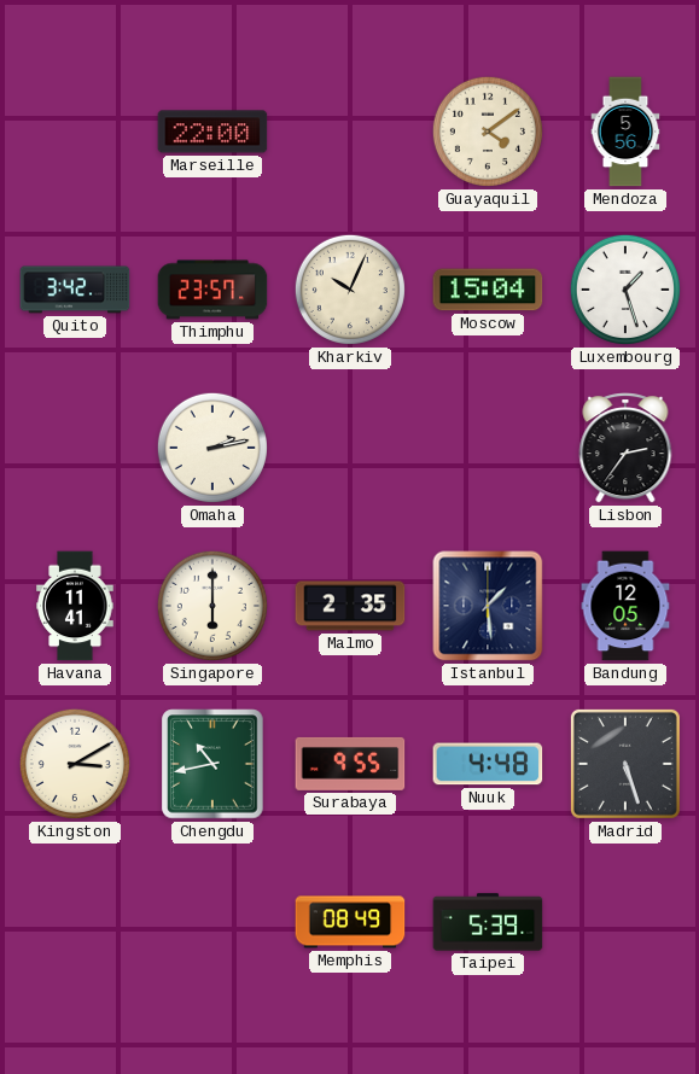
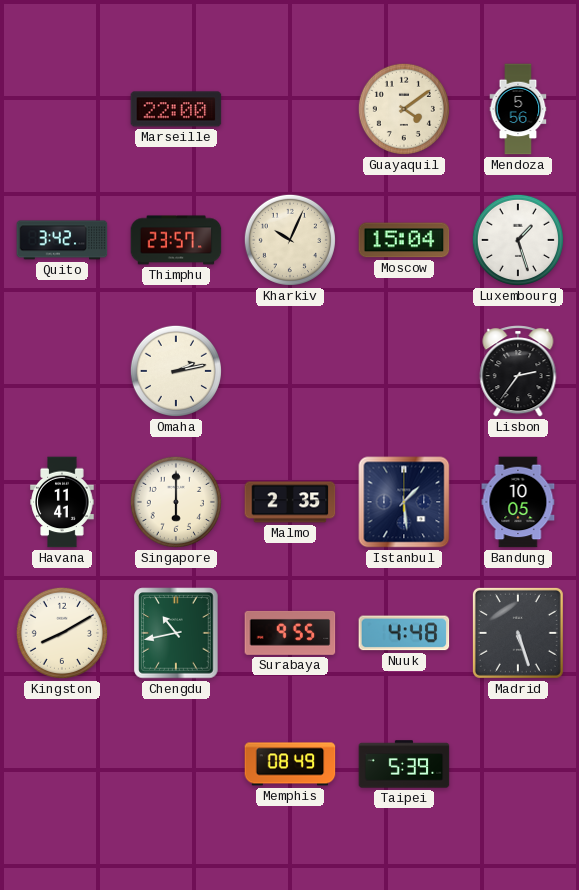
Bandung: 12:05 -> 10:05
Kingston: 3:10 -> 8:10
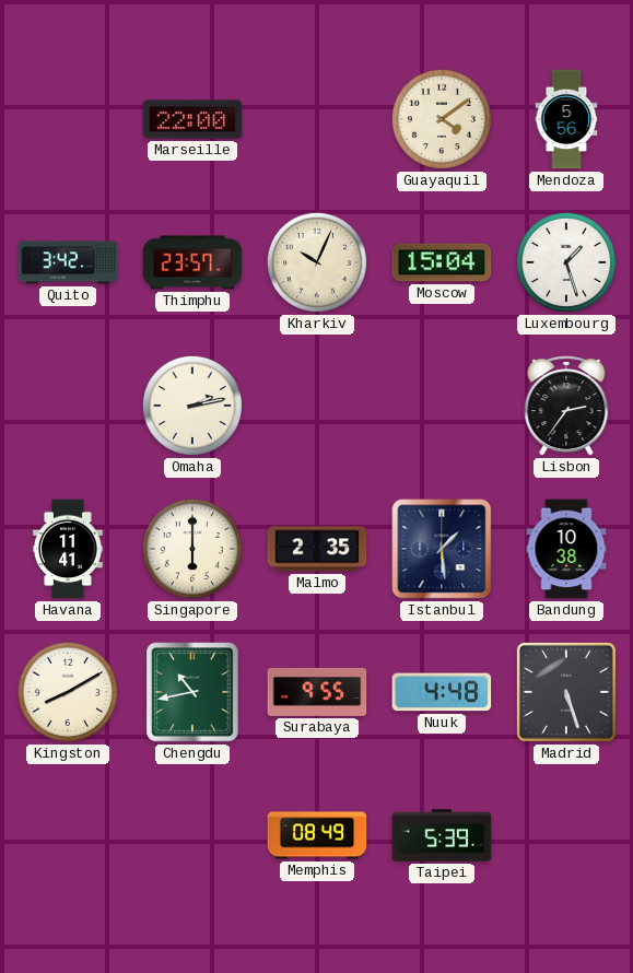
Bandung: 10:05 -> 10:38
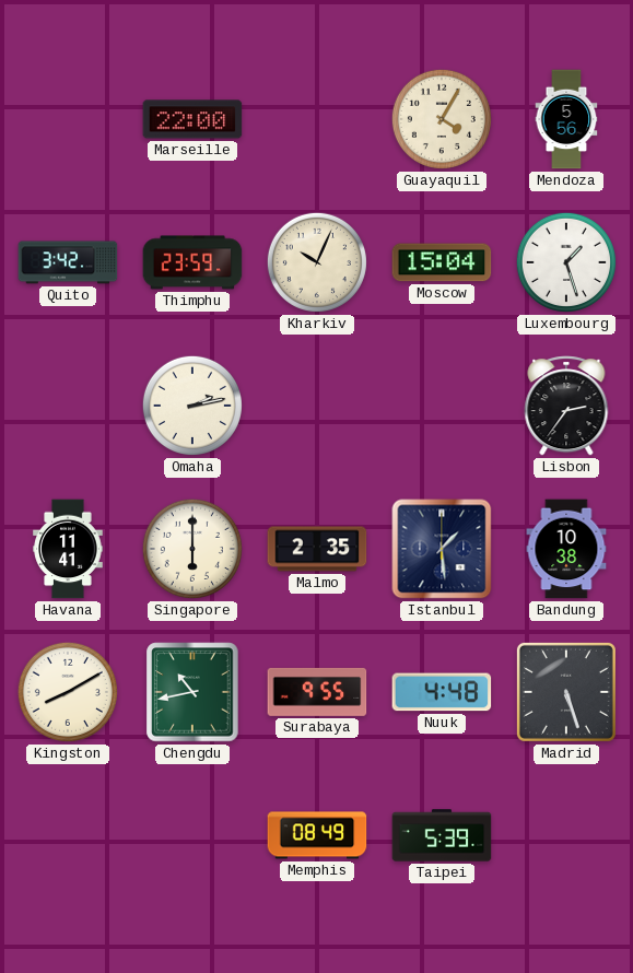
Guayaquil: 4:09 -> 4:05
Thimphu: 23:57 -> 23:59
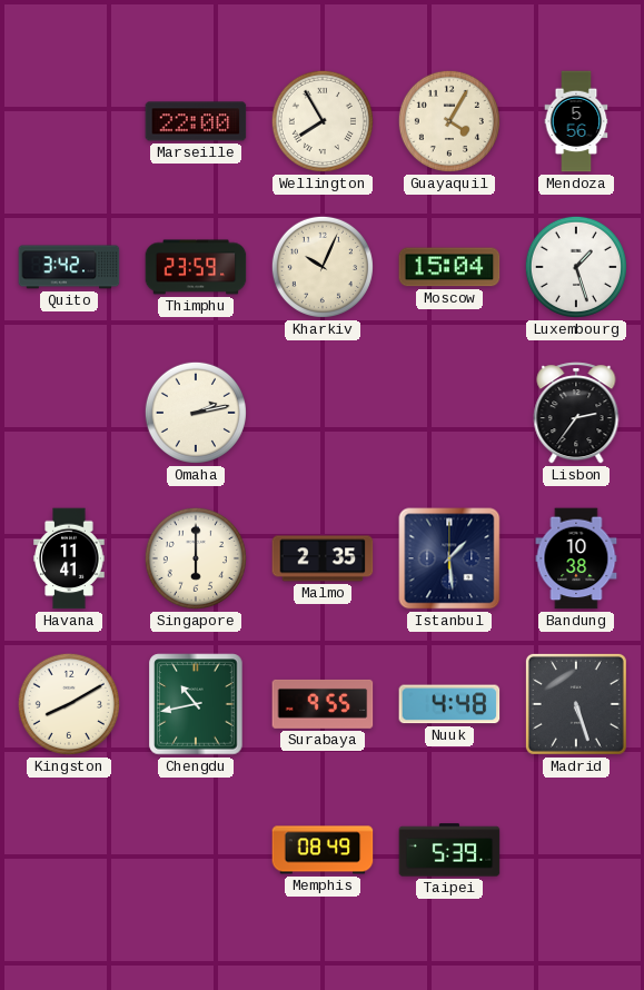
Wellington: none -> 7:55
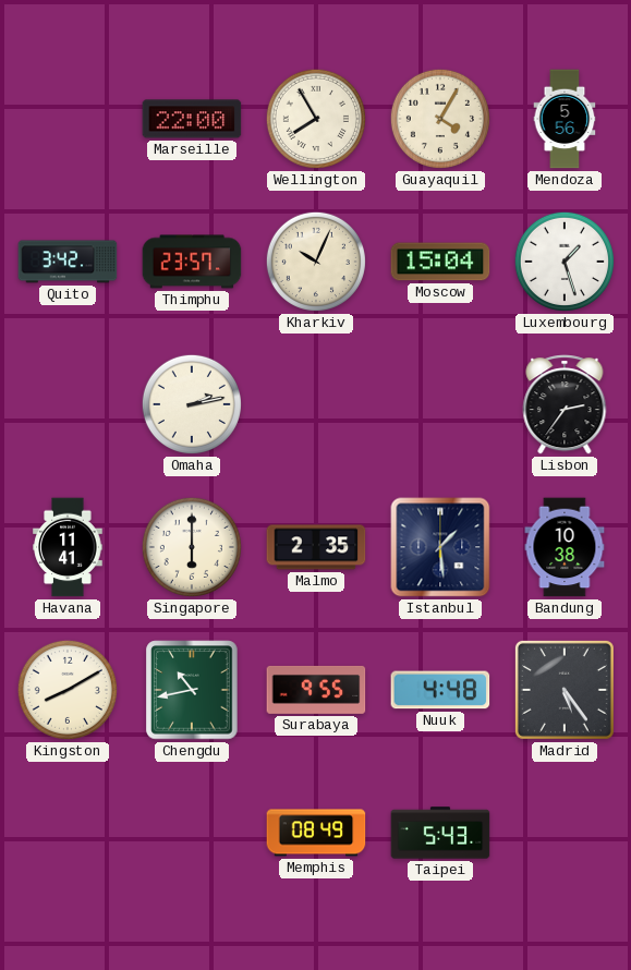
Thimphu: 23:59 -> 23:57
Madrid: 5:27 -> 5:24
Taipei: 5:39 -> 5:43
